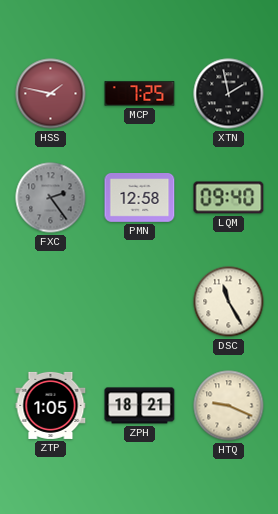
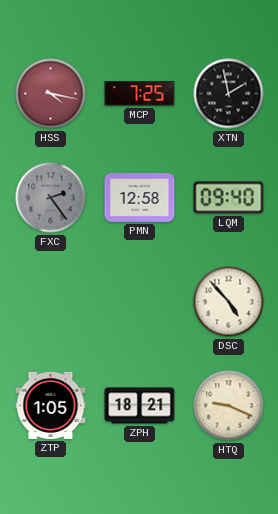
HSS: 1:47 -> 4:17
DSC: 11:25 -> 4:53
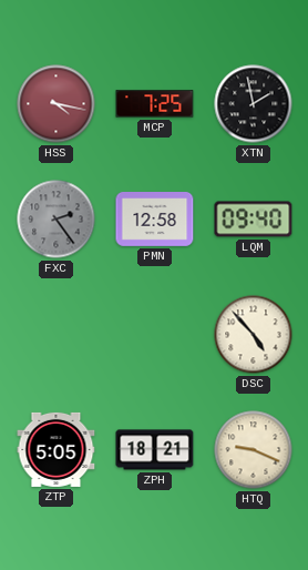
ZTP: 1:05 -> 5:05
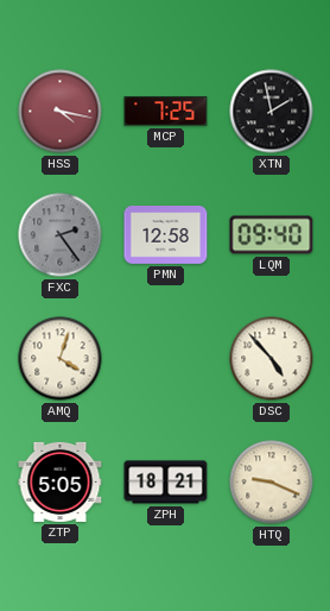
AMQ: none -> 4:03
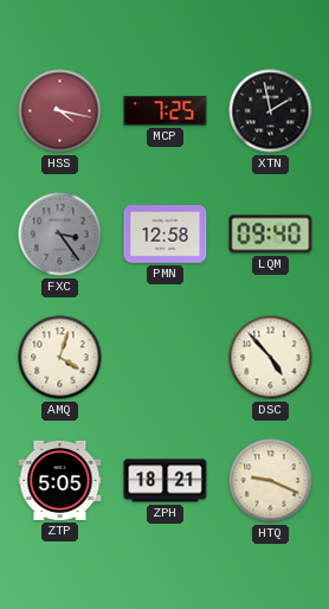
FXC: 2:24 -> 3:24
